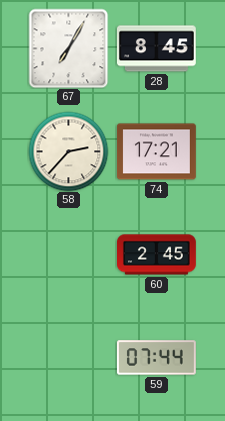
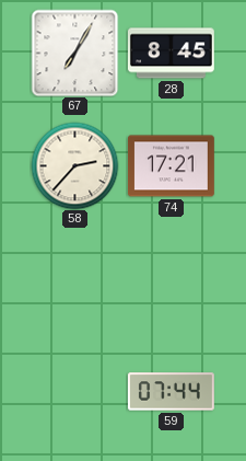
60: 2:45 -> none
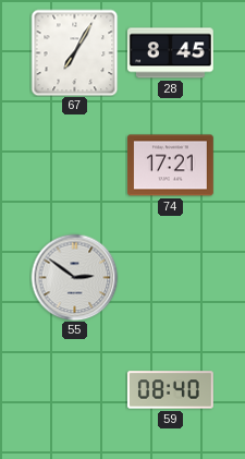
58: 2:37 -> none
55: none -> 2:51
59: 07:44 -> 08:40
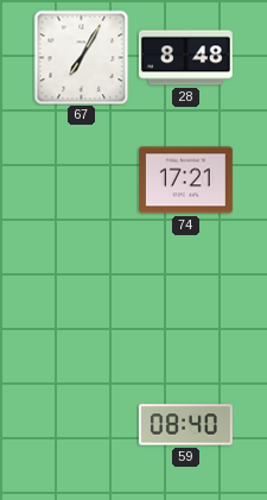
28: 8:45 -> 8:48
55: 2:51 -> none
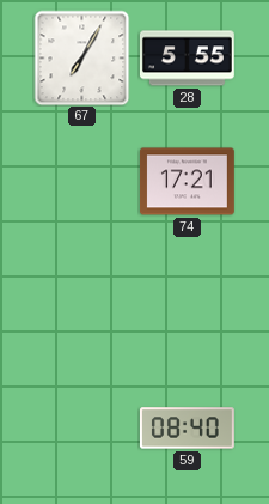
28: 8:48 -> 5:55
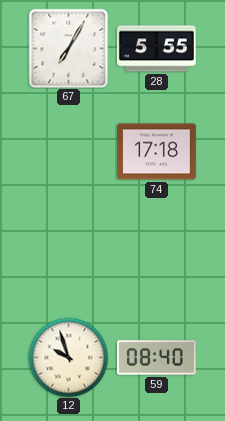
74: 17:21 -> 17:18
12: none -> 9:57
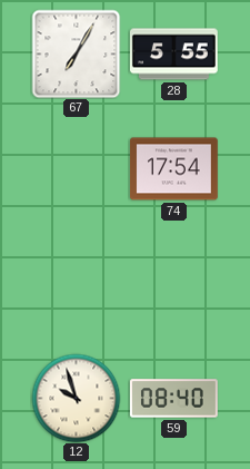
74: 17:18 -> 17:54
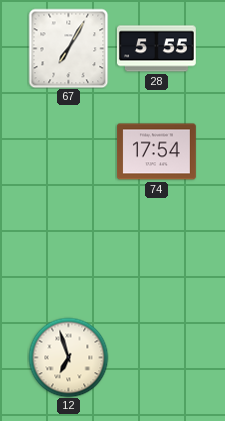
12: 9:57 -> 6:57
59: 08:40 -> none
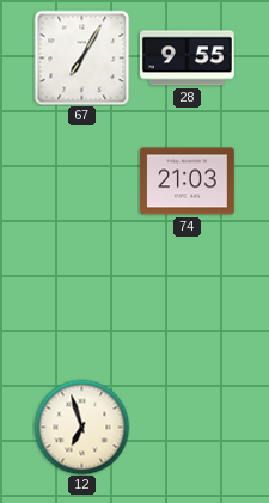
28: 5:55 -> 9:55
74: 17:54 -> 21:03
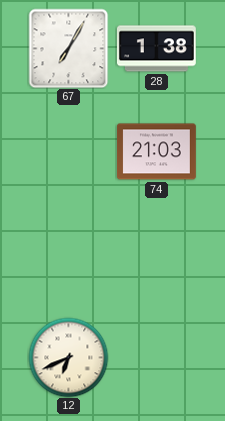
28: 9:55 -> 1:38
12: 6:57 -> 6:41
